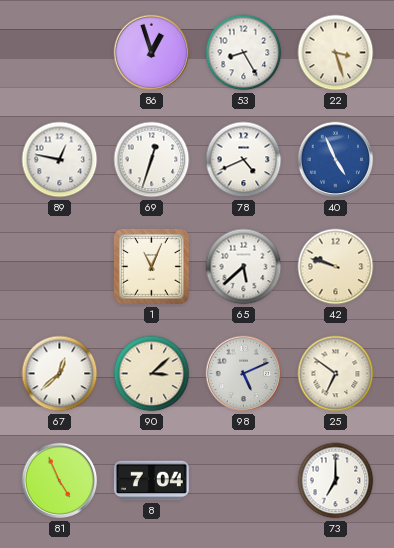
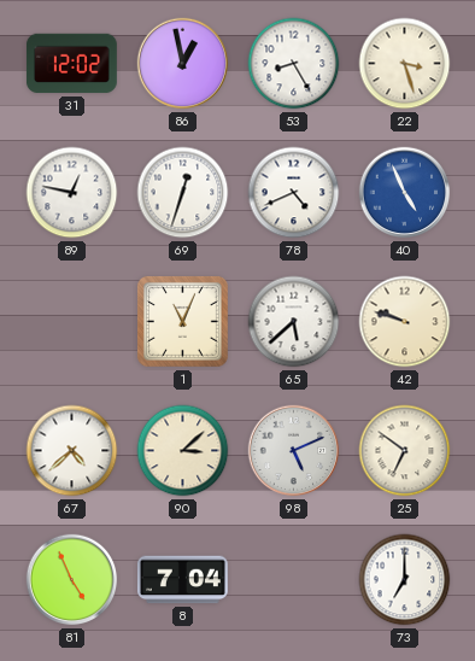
31: none -> 12:02
86: 12:57 -> 12:58
67: 12:38 -> 4:38
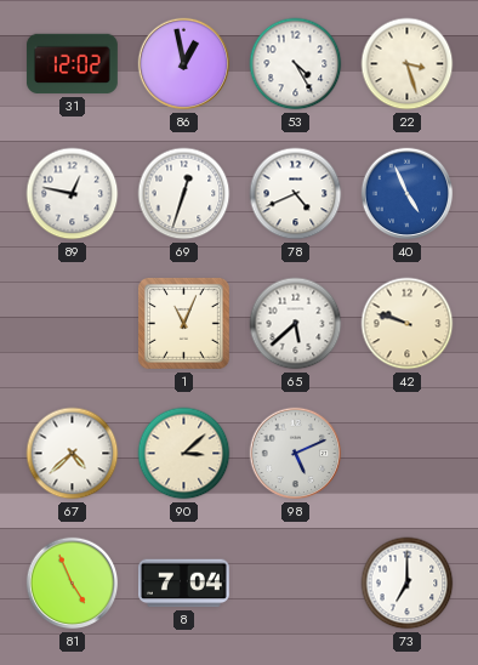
53: 8:25 -> 4:25
25: 6:51 -> none
